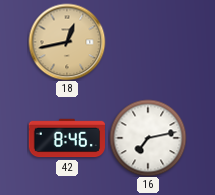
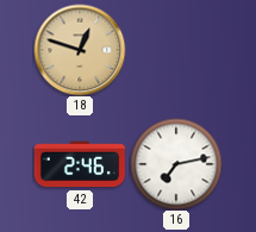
18: 12:43 -> 12:48
42: 8:46 -> 2:46
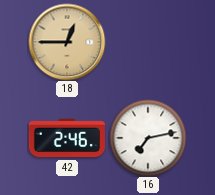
18: 12:48 -> 12:45
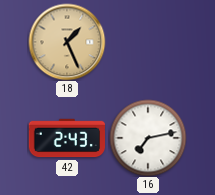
18: 12:45 -> 1:26
42: 2:46 -> 2:43
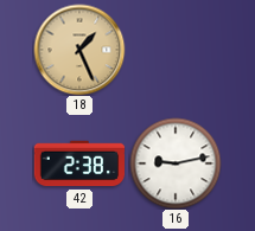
42: 2:43 -> 2:38
16: 7:13 -> 9:13
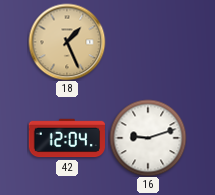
42: 2:38 -> 12:04
16: 9:13 -> 9:12
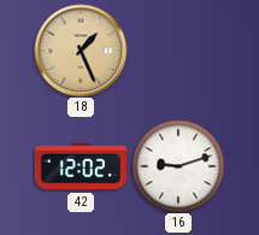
42: 12:04 -> 12:02
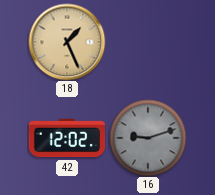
16 dial: white -> grey
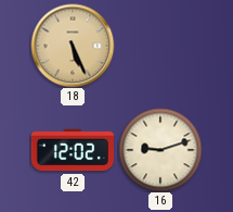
18: 1:26 -> 5:26
16 dial: grey -> cream
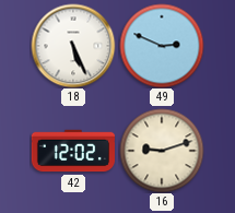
18 dial: champagne -> white
49: none -> 2:49
